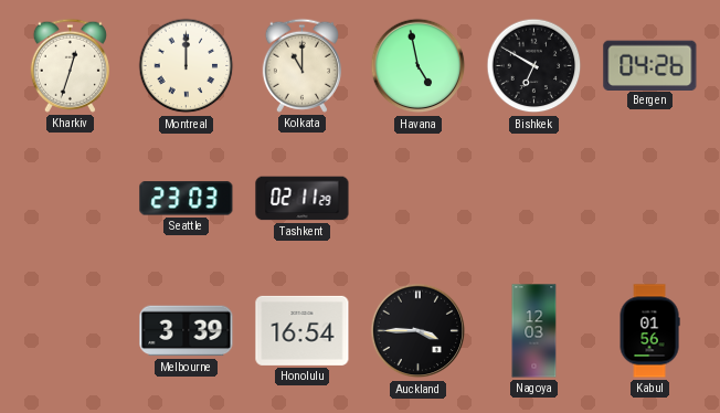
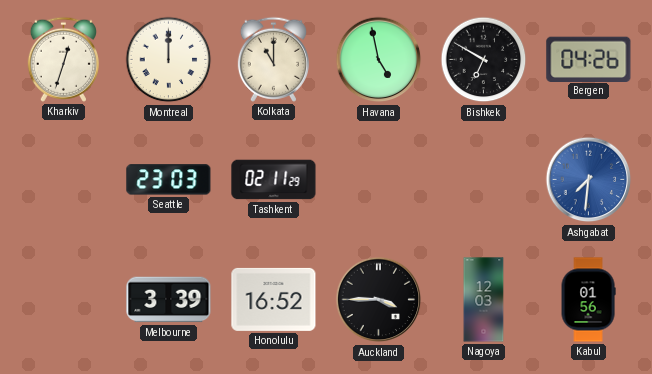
Ashgabat: none -> 7:31
Honolulu: 16:54 -> 16:52
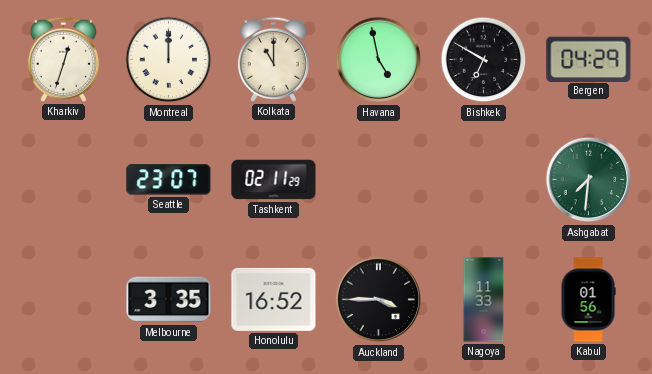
Bergen: 04:26 -> 04:29
Seattle: 23:03 -> 23:07
Ashgabat dial: blue -> green
Melbourne: 3:39 -> 3:35
Nagoya: 12:03 -> 11:33
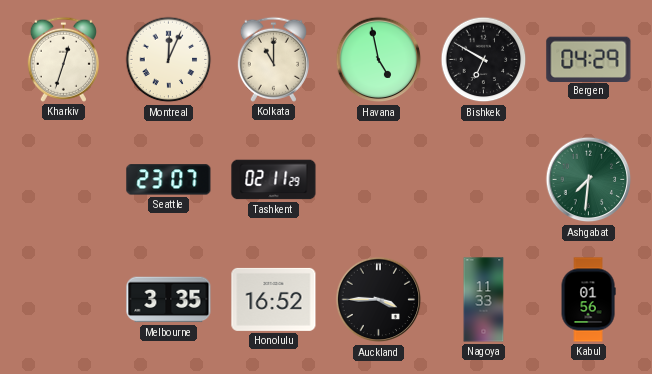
Montreal: 12:00 -> 12:04
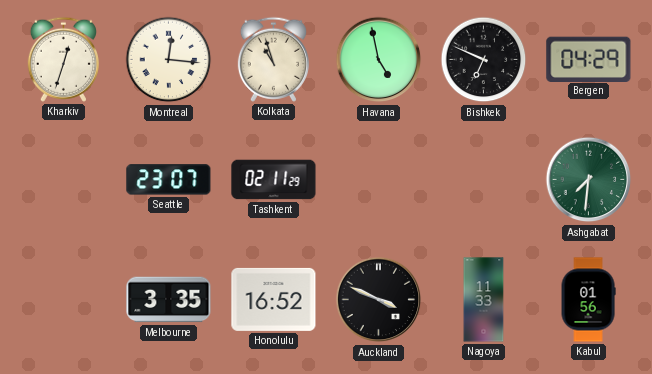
Montreal: 12:04 -> 12:16
Kolkata: 11:00 -> 10:57
Bishkek: 6:50 -> 6:49
Auckland: 3:45 -> 3:49
